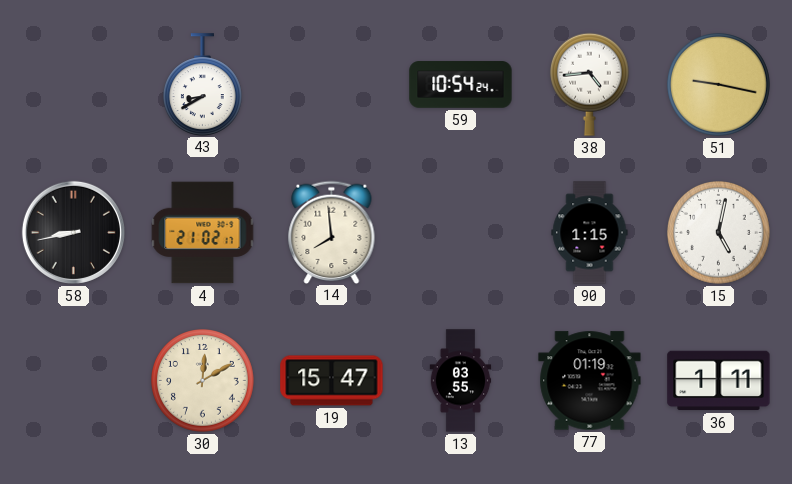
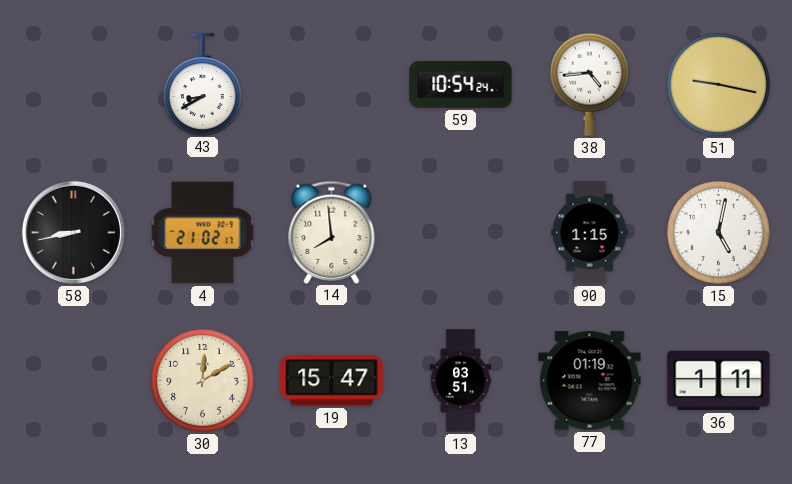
13: 03:55 -> 03:51
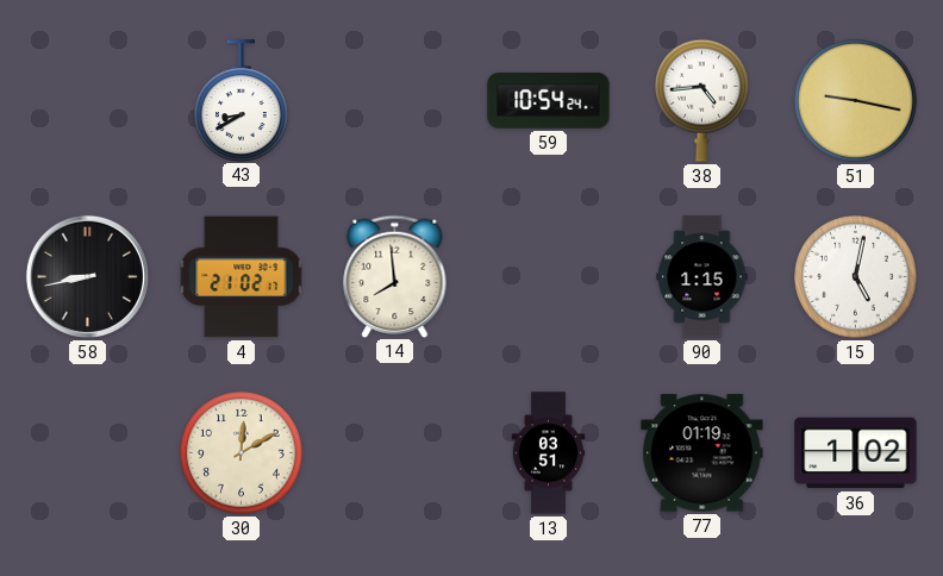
19: 15:47 -> none
36: 1:11 -> 1:02
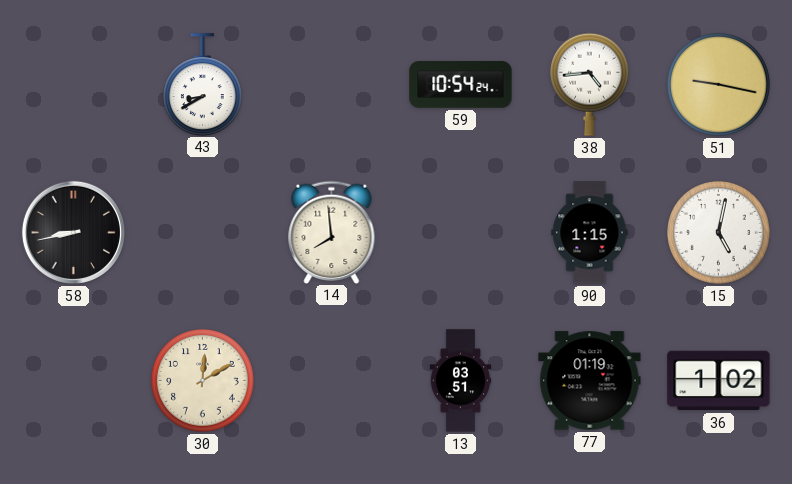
4: 21:02 -> none
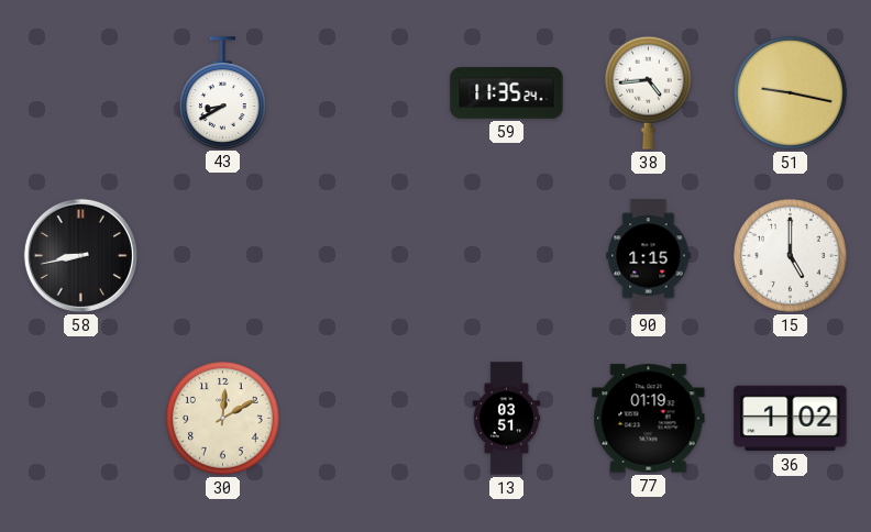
59: 10:54 -> 11:35
14: 7:59 -> none
15: 5:02 -> 5:00
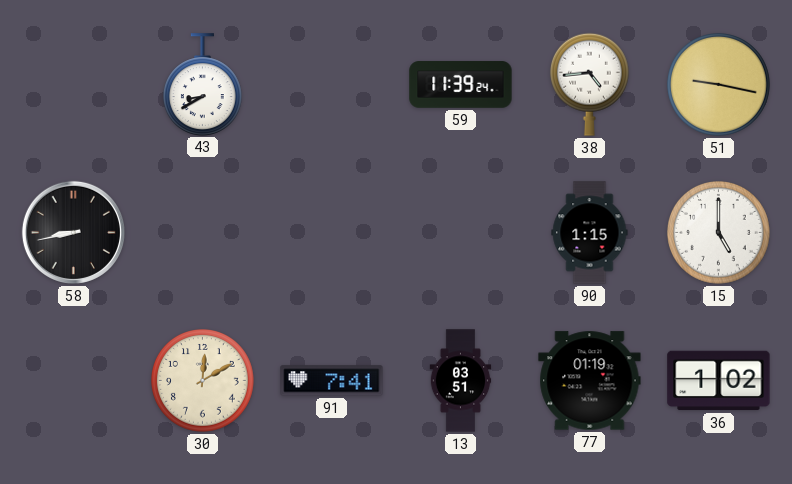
59: 11:35 -> 11:39
91: none -> 7:41
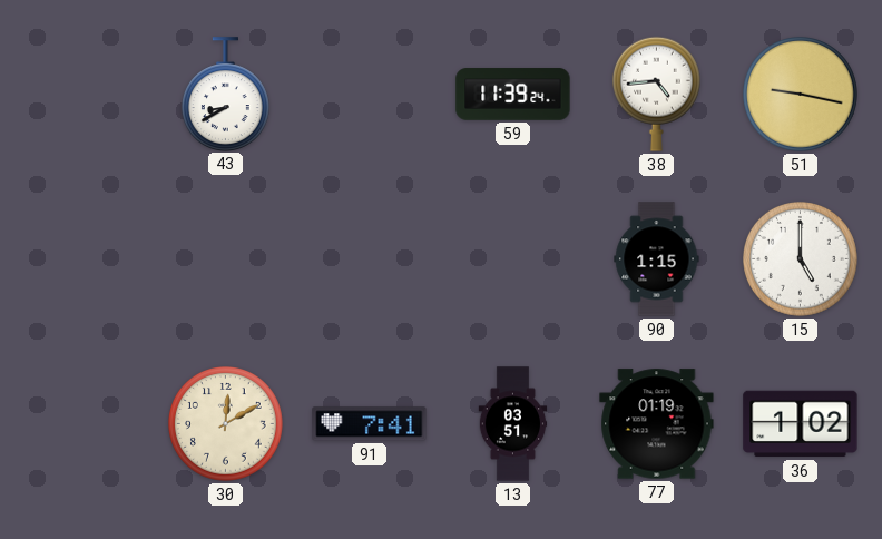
58: 8:43 -> none
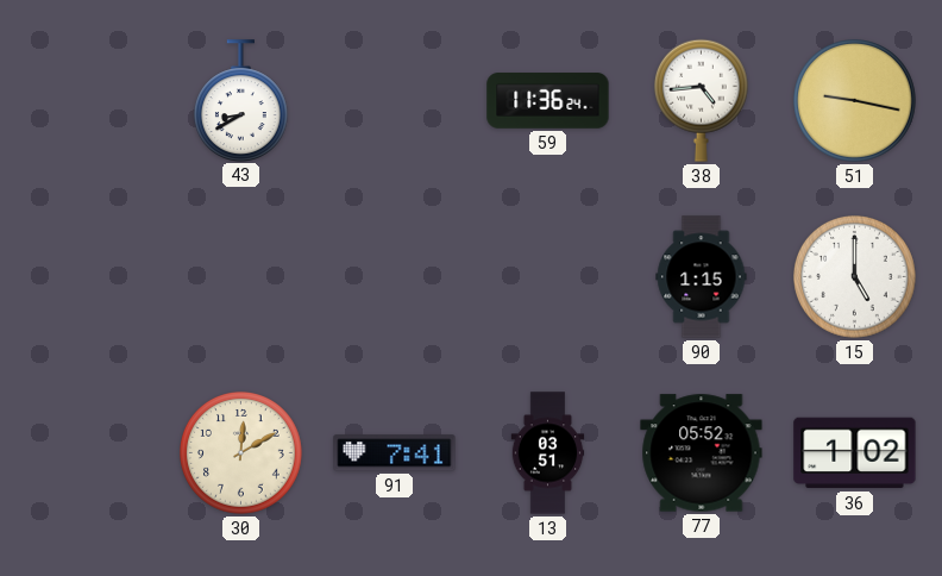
59: 11:39 -> 11:36
77: 01:19 -> 05:52
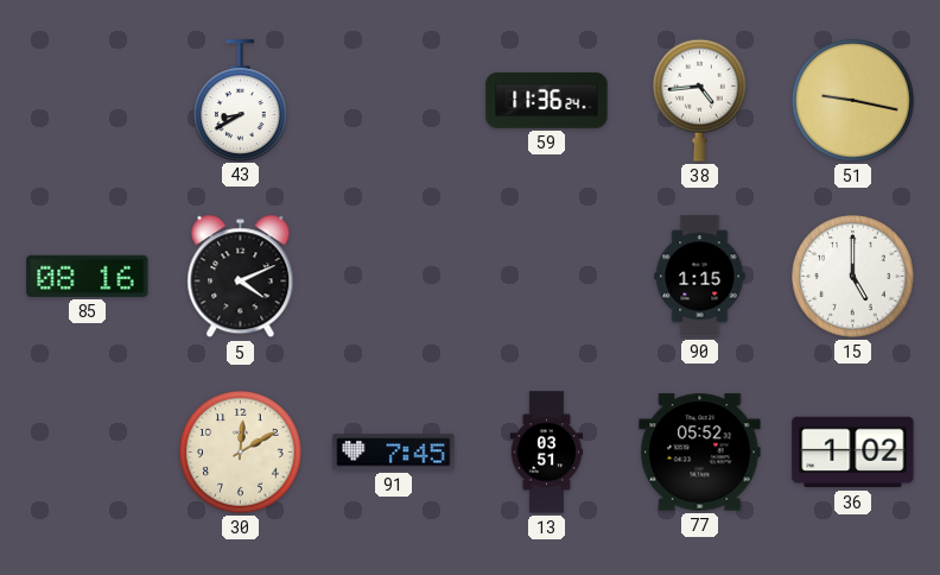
85: none -> 08:16
5: none -> 4:11
91: 7:41 -> 7:45
